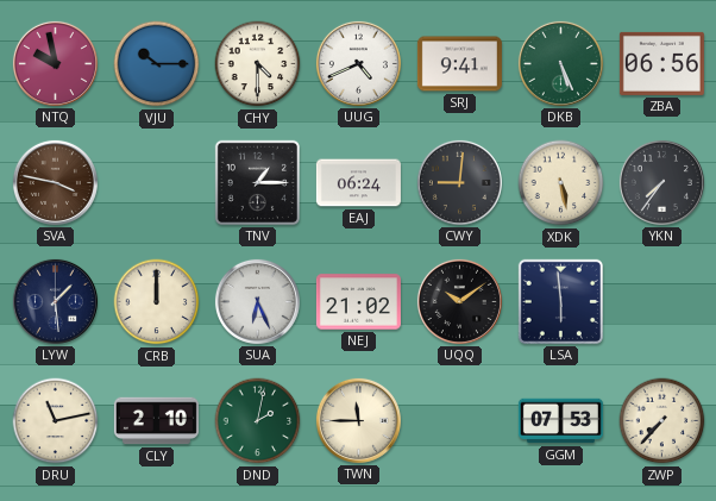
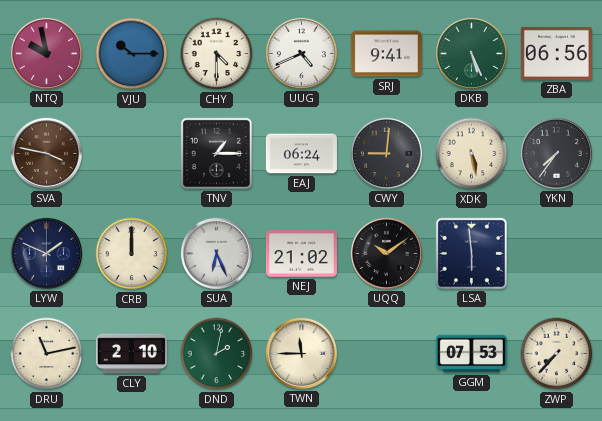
LYW: 1:29 -> 1:49
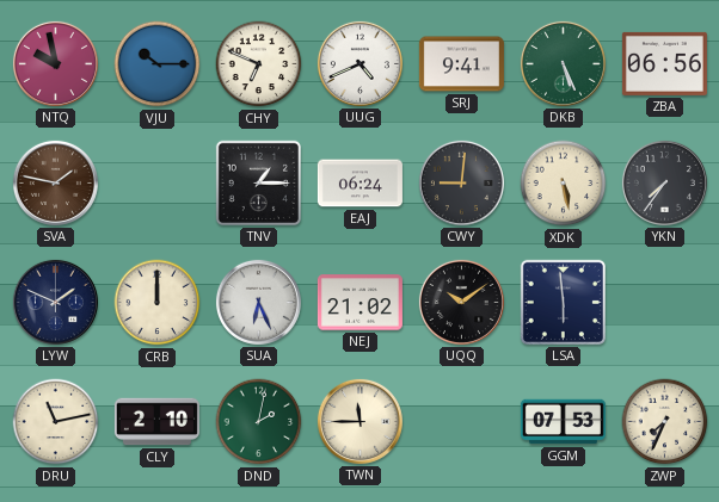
CHY: 4:30 -> 6:49
SVA: 3:47 -> 1:47
ZWP: 7:37 -> 7:34
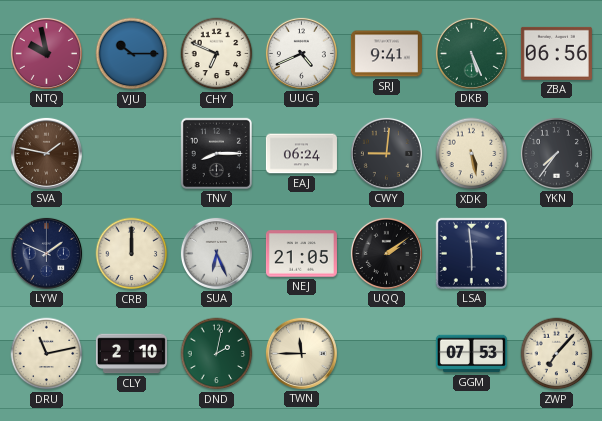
TNV: 1:15 -> 8:15
NEJ: 21:02 -> 21:05
UQQ: 10:09 -> 2:09
ZWP: 7:34 -> 7:07
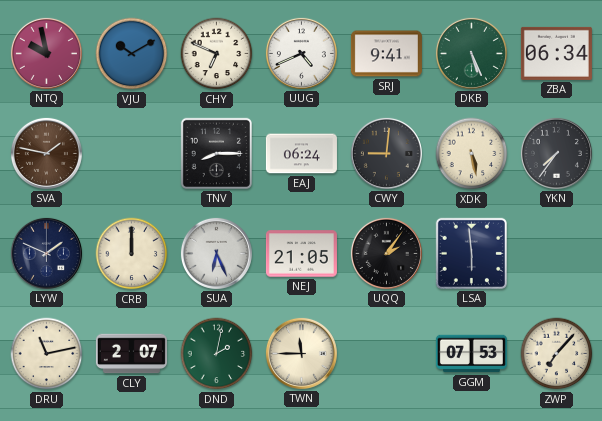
VJU: 10:15 -> 10:10
ZBA: 06:56 -> 06:34
UQQ: 2:09 -> 2:06
CLY: 2:10 -> 2:07
